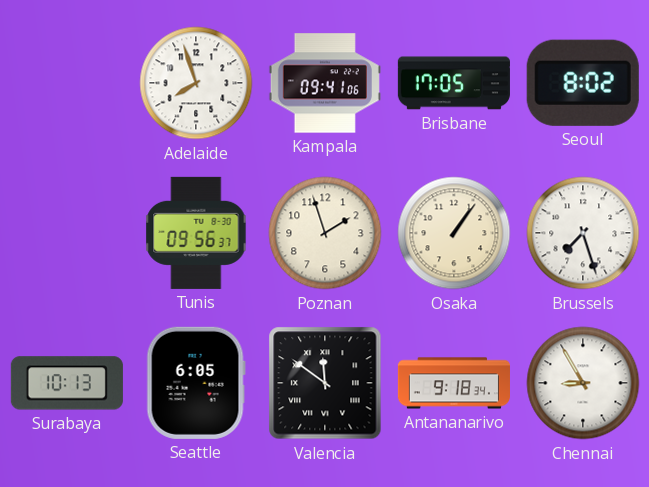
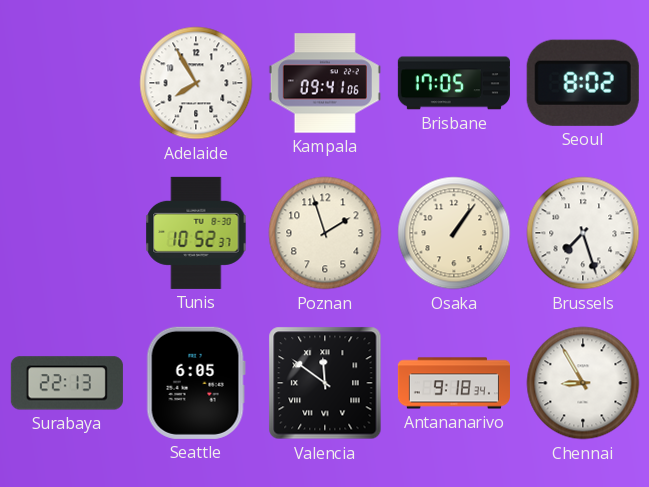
Adelaide: 7:57 -> 7:55
Tunis: 09:56 -> 10:52
Surabaya: 10:13 -> 22:13
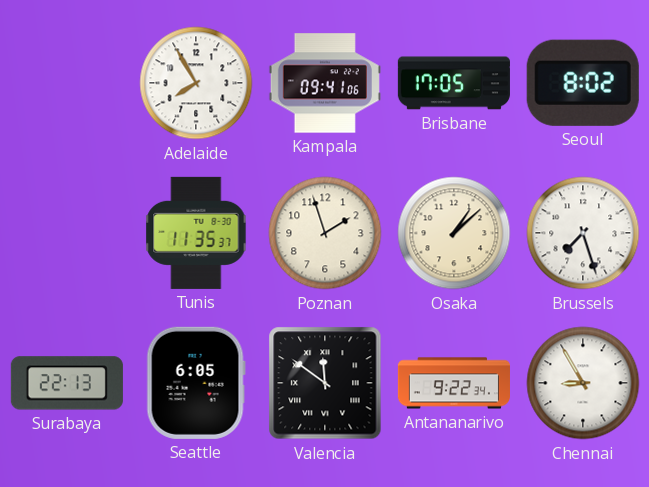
Tunis: 10:52 -> 11:35
Osaka: 1:06 -> 1:08
Antananarivo: 9:18 -> 9:22
